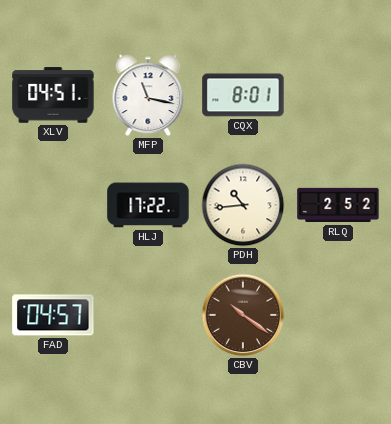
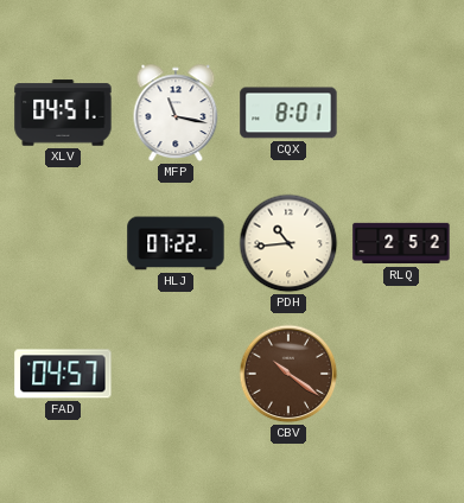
HLJ: 17:22 -> 07:22
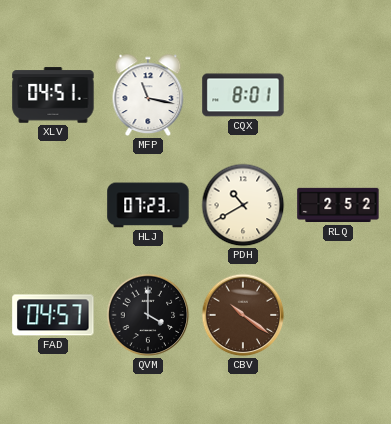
HLJ: 07:22 -> 07:23
PDH: 10:44 -> 10:40
QVM: none -> 4:00
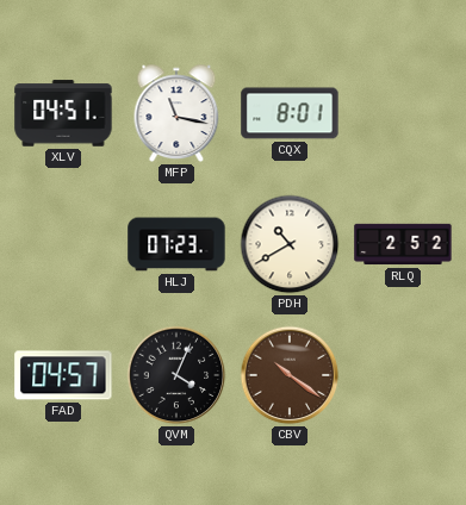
QVM: 4:00 -> 4:04
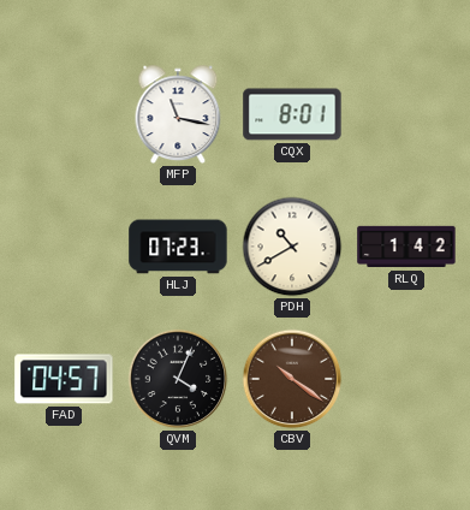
XLV: 04:51 -> none
RLQ: 2:52 -> 1:42
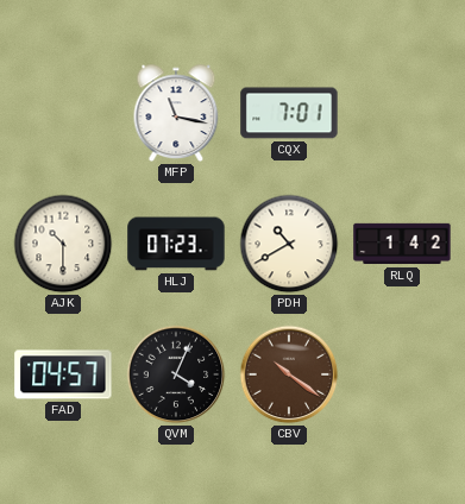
CQX: 8:01 -> 7:01
AJK: none -> 10:30
